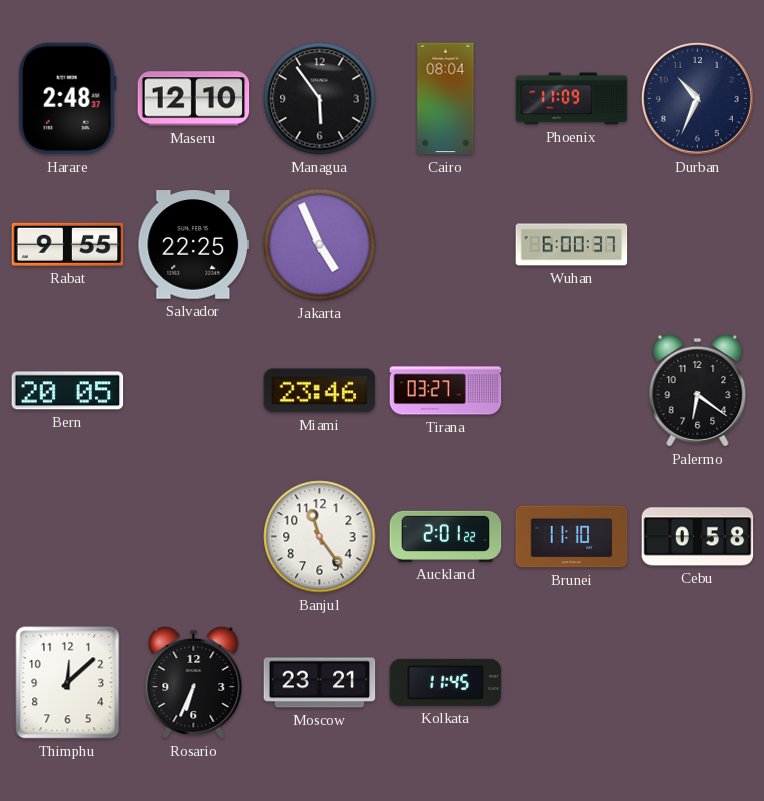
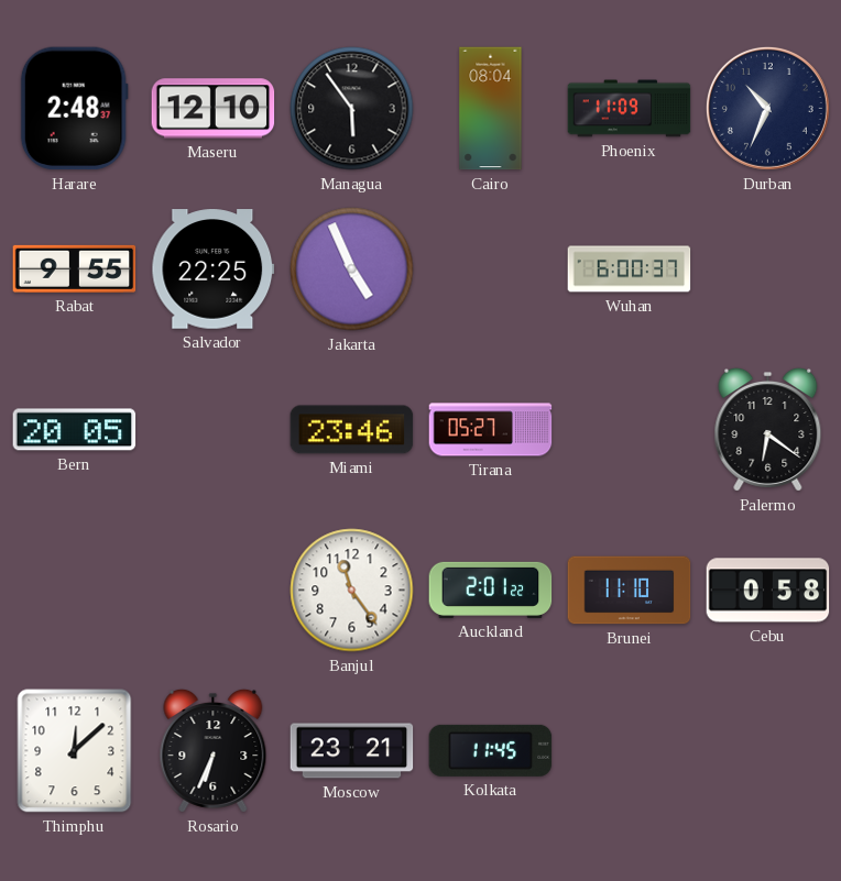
Tirana: 03:27 -> 05:27
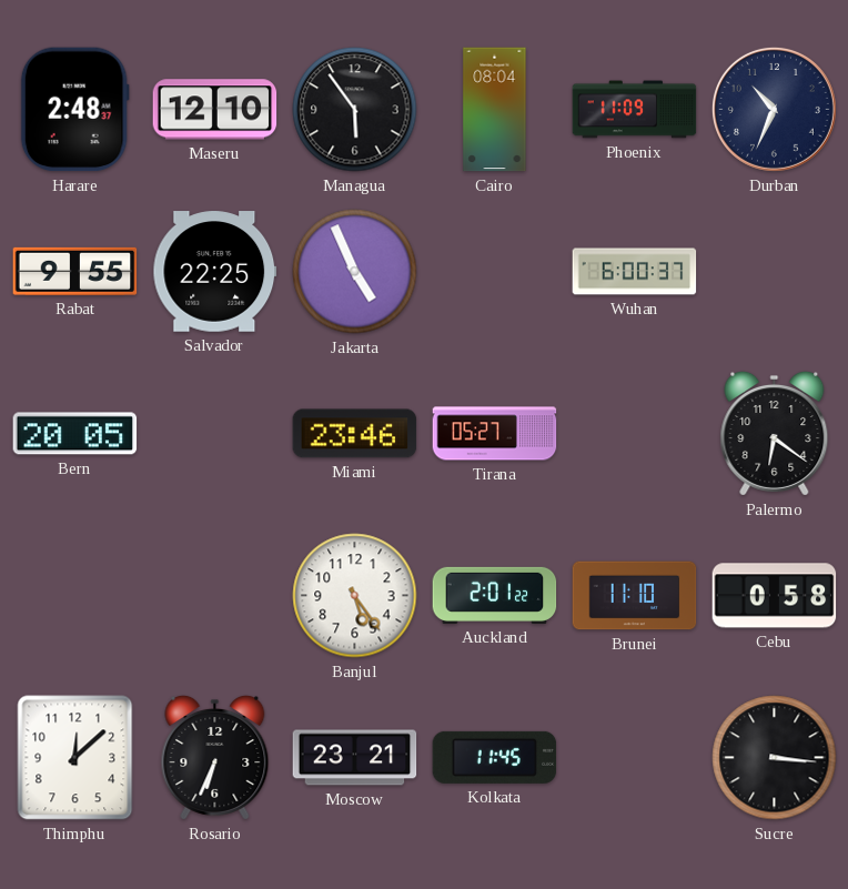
Banjul: 11:24 -> 5:24
Sucre: none -> 3:16
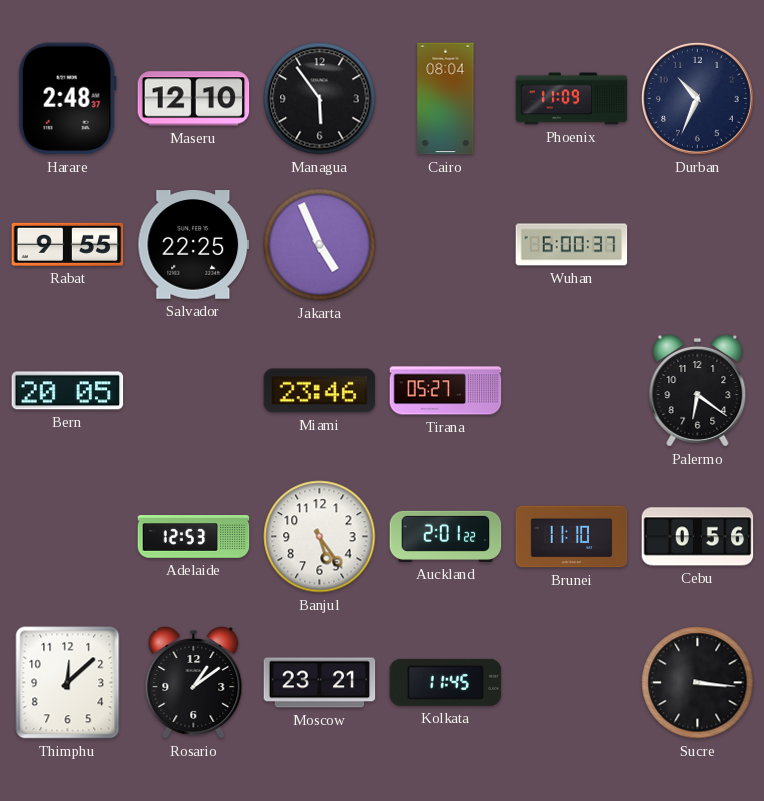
Adelaide: none -> 12:53
Cebu: 0:58 -> 0:56
Rosario: 6:34 -> 1:09
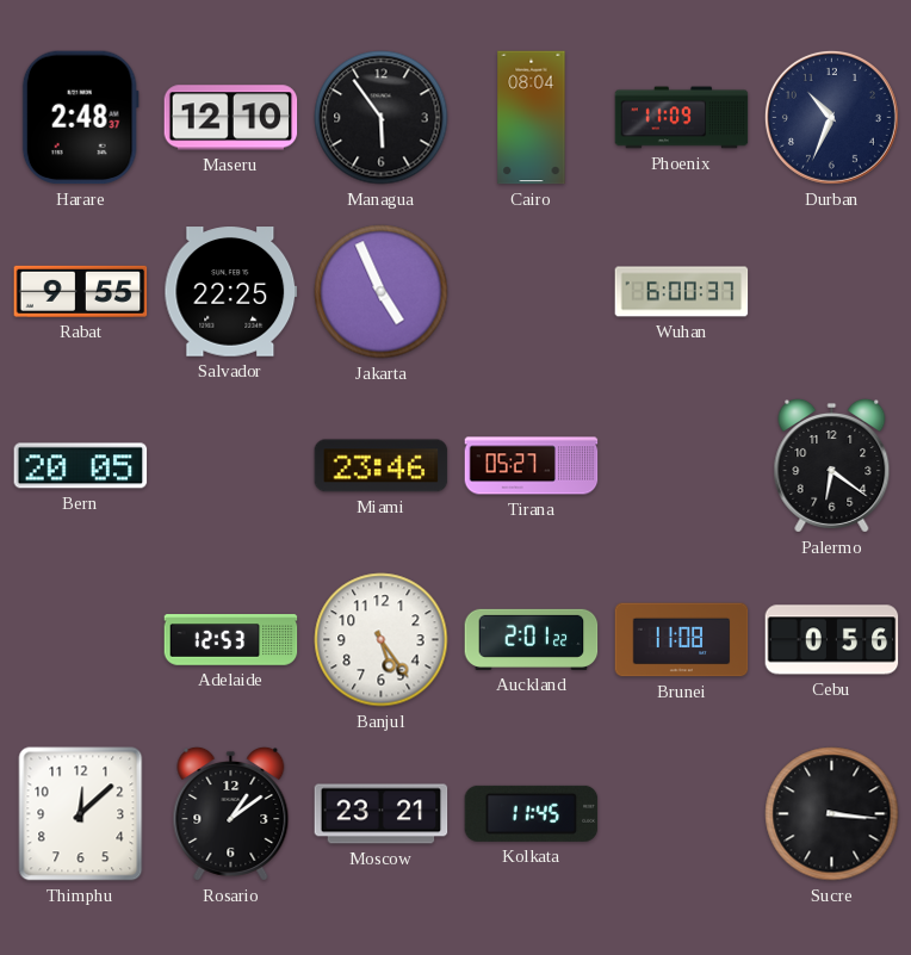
Brunei: 11:10 -> 11:08
